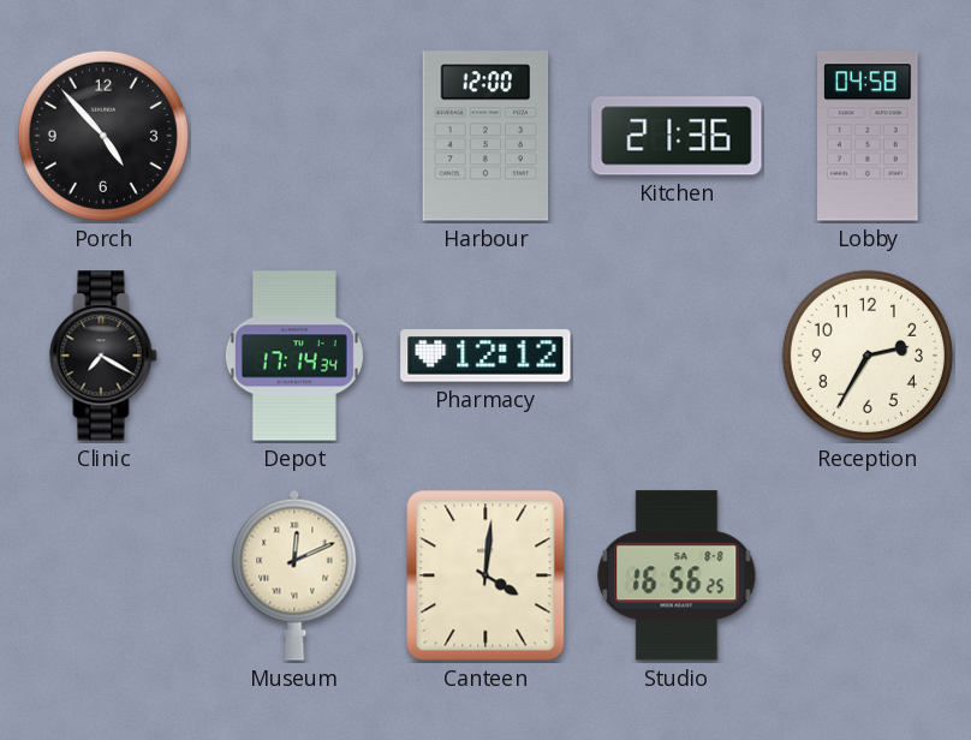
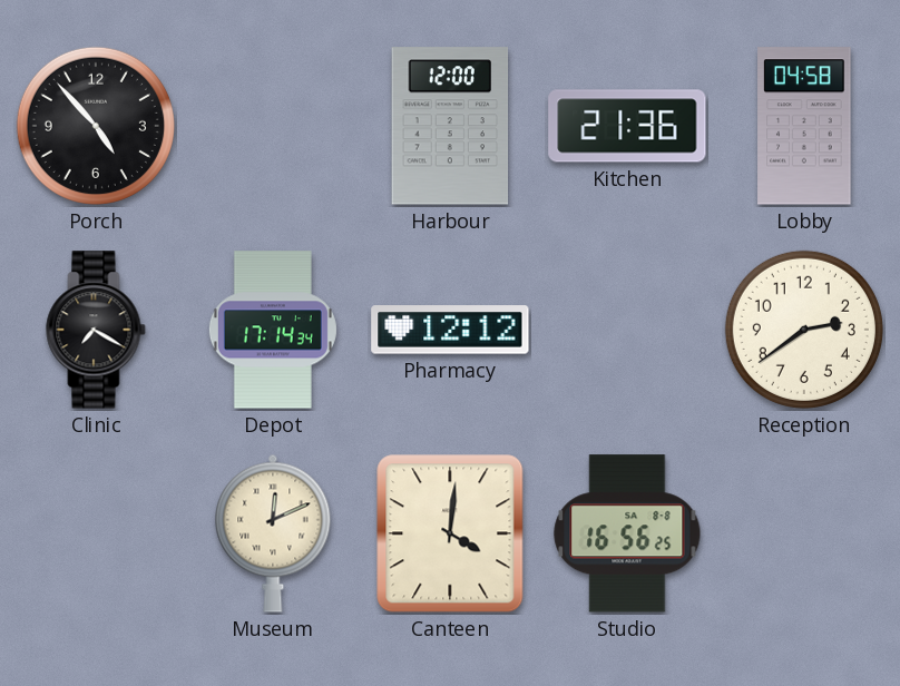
Reception: 2:35 -> 2:39
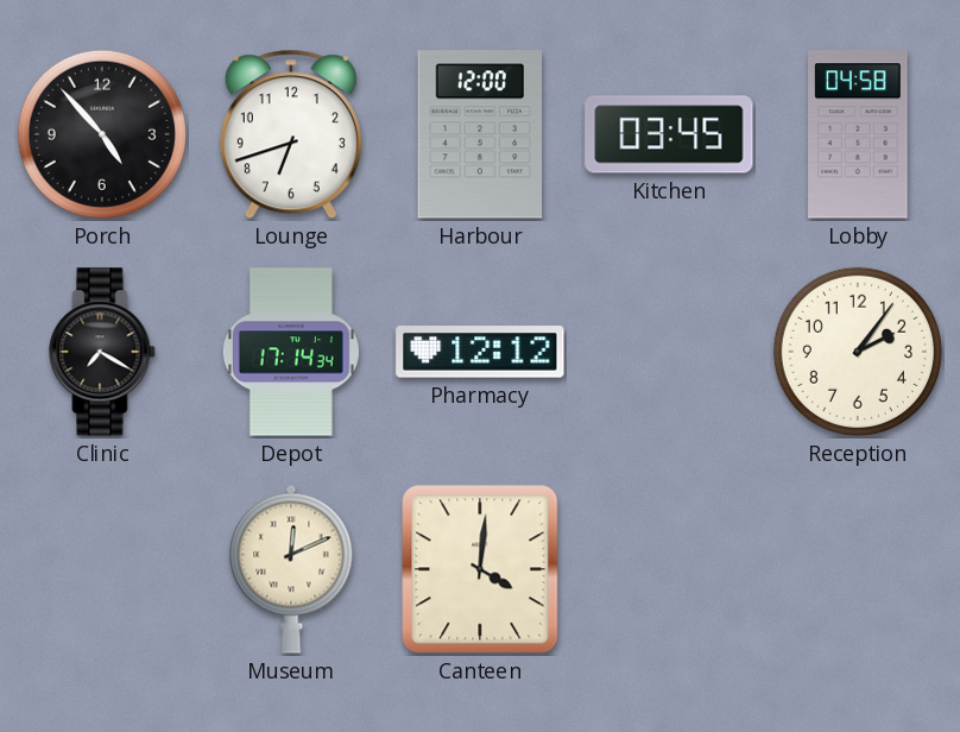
Lounge: none -> 6:42
Kitchen: 21:36 -> 03:45
Reception: 2:39 -> 2:06
Studio: 16:56 -> none
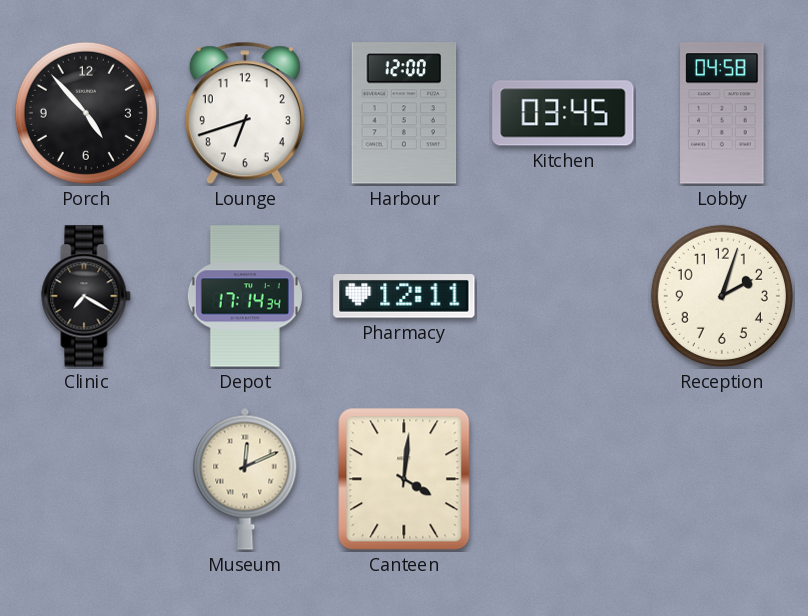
Pharmacy: 12:12 -> 12:11
Reception: 2:06 -> 2:03
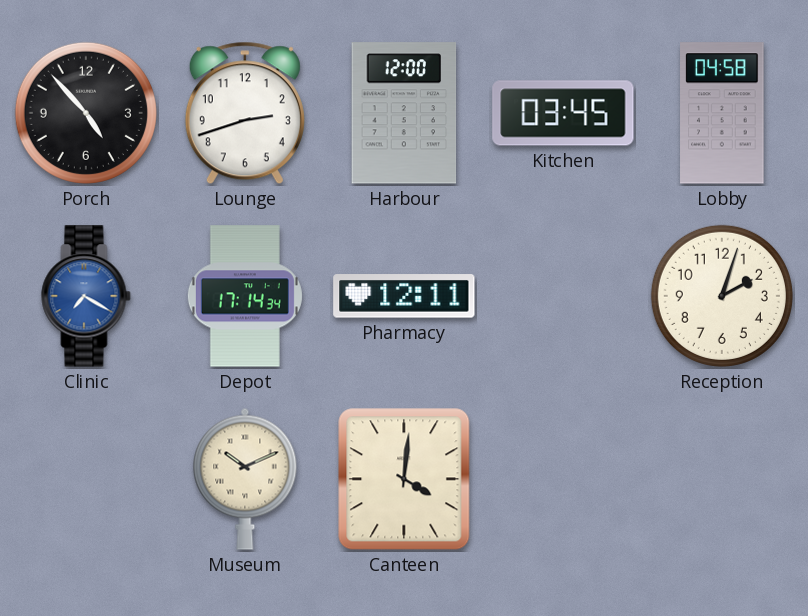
Lounge: 6:42 -> 2:42
Clinic dial: black -> blue
Museum: 12:11 -> 10:11
